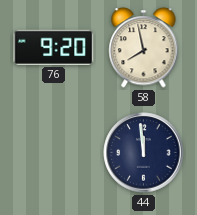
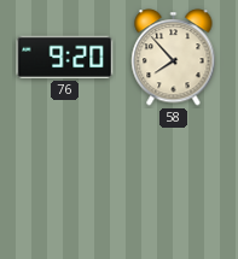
58: 7:58 -> 7:53
44: 11:59 -> none
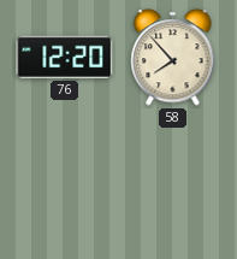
76: 9:20 -> 12:20
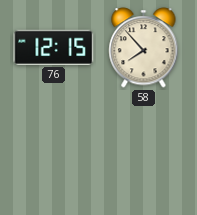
76: 12:20 -> 12:15
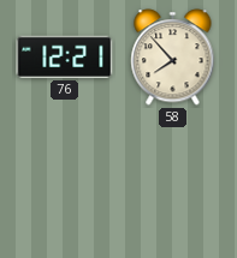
76: 12:15 -> 12:21
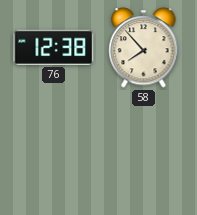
76: 12:21 -> 12:38
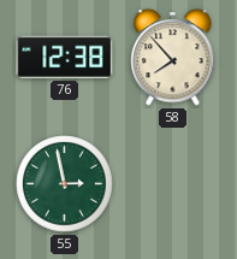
55: none -> 2:58
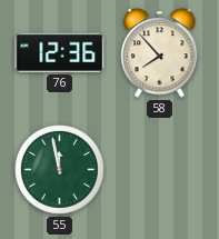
76: 12:38 -> 12:36
55: 2:58 -> 11:58
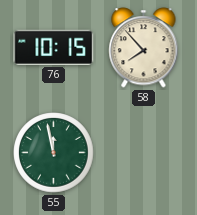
76: 12:36 -> 10:15
